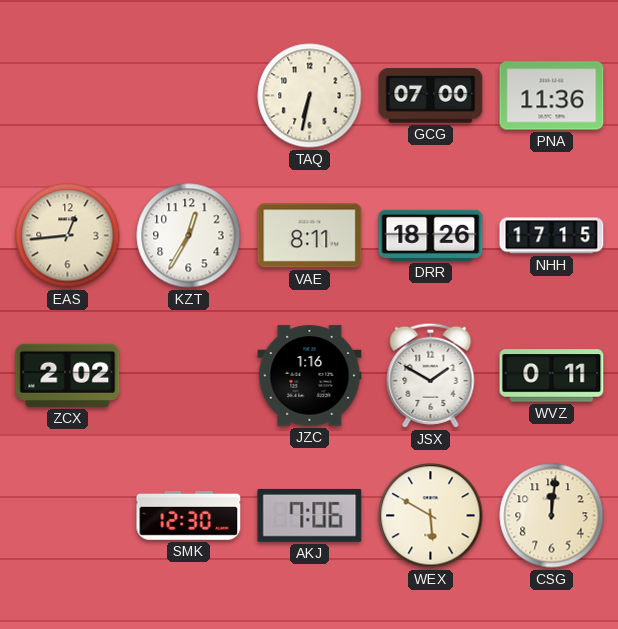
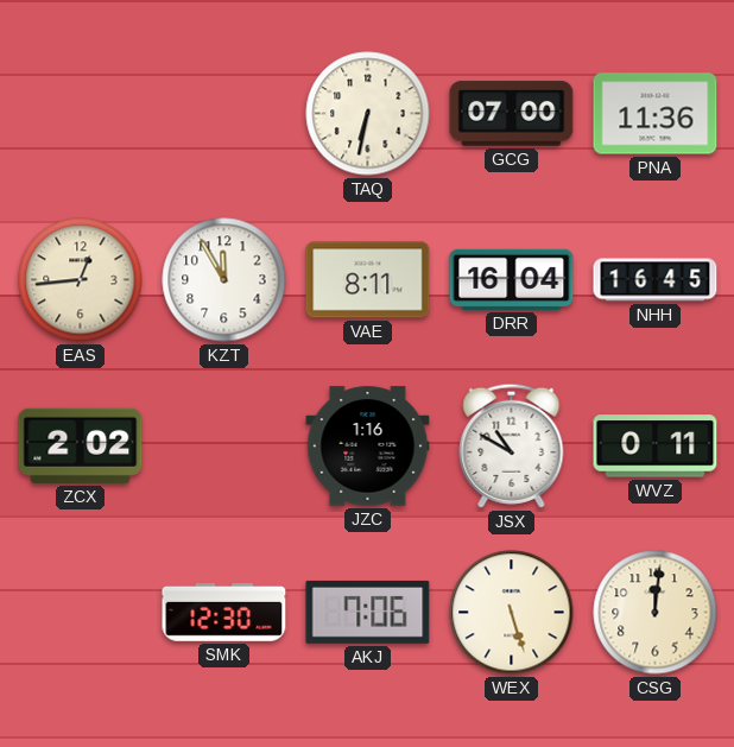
KZT: 12:35 -> 11:55
DRR: 18:26 -> 16:04
NHH: 17:15 -> 16:45
JSX: 1:50 -> 10:50
WEX: 5:50 -> 5:27
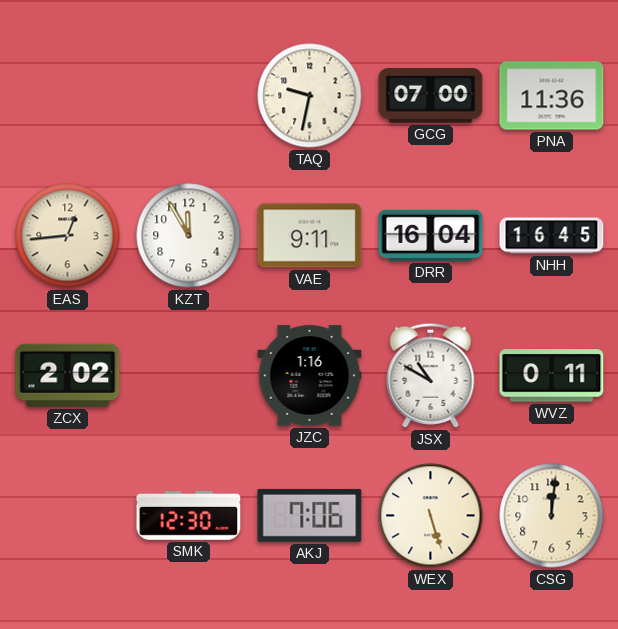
TAQ: 6:32 -> 9:32
VAE: 8:11 -> 9:11
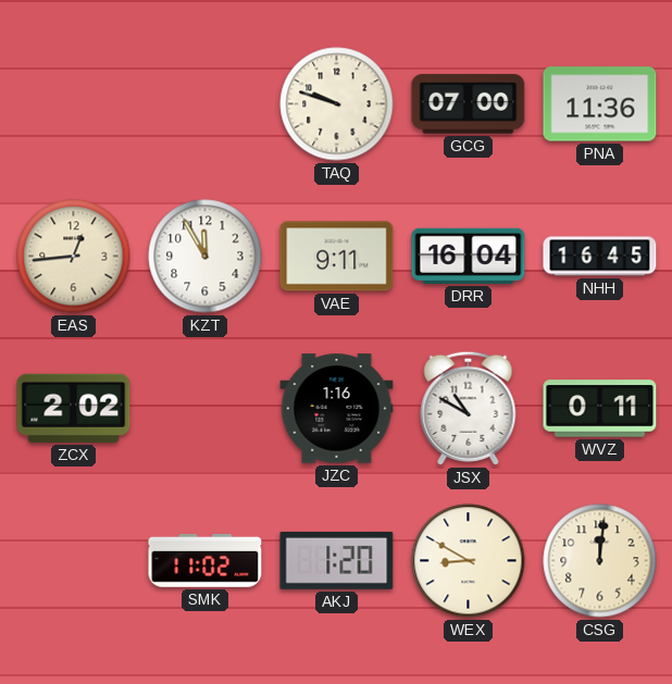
TAQ: 9:32 -> 9:48
SMK: 12:30 -> 11:02
AKJ: 7:06 -> 1:20
WEX: 5:27 -> 8:50
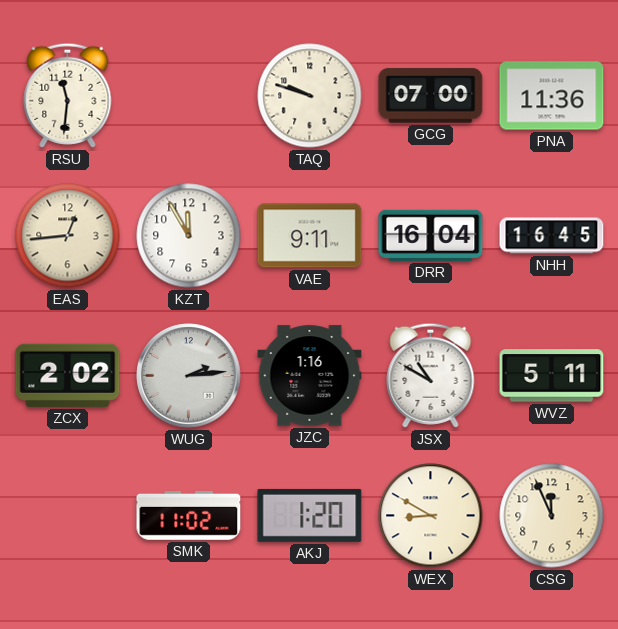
RSU: none -> 11:31
WUG: none -> 2:14
WVZ: 0:11 -> 5:11
CSG: 12:01 -> 11:56
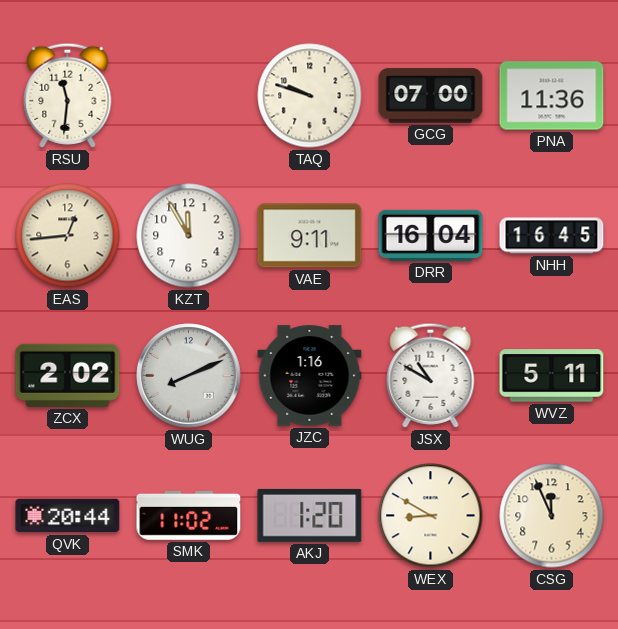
WUG: 2:14 -> 8:11
QVK: none -> 20:44
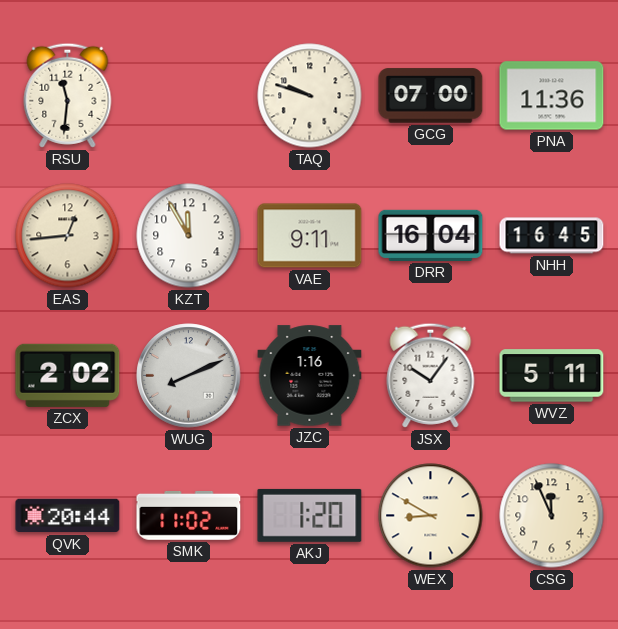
JSX: 10:50 -> 10:06
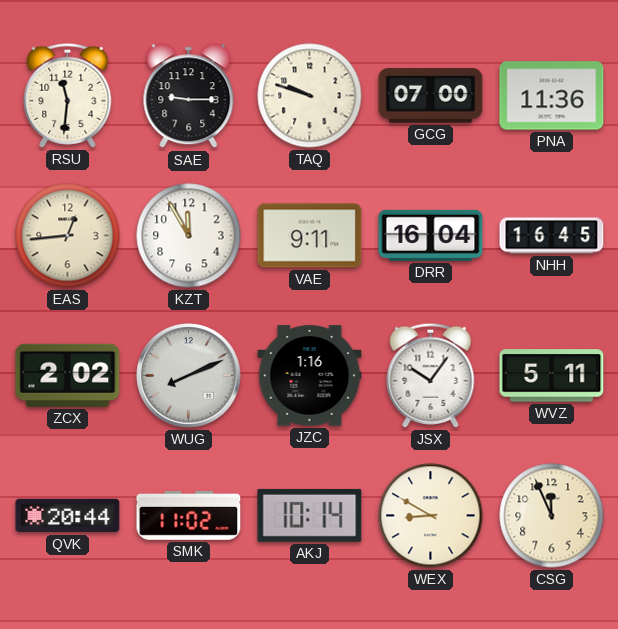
SAE: none -> 9:15
AKJ: 1:20 -> 10:14
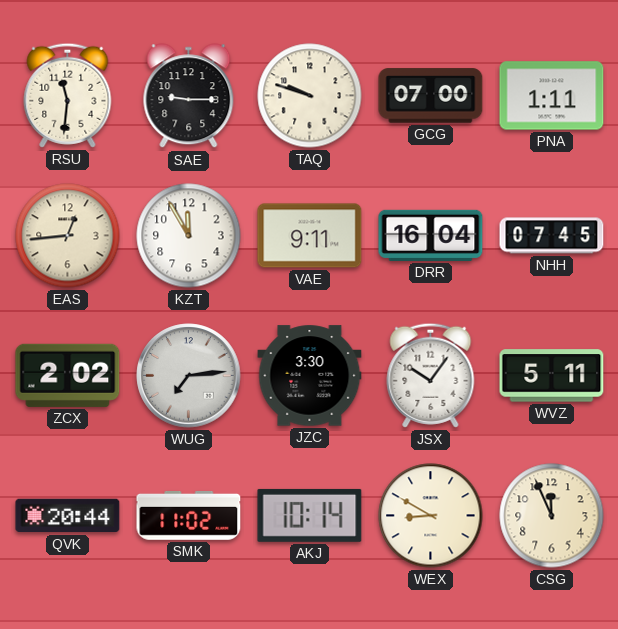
PNA: 11:36 -> 1:11
NHH: 16:45 -> 07:45
WUG: 8:11 -> 7:14
JZC: 1:16 -> 3:30
